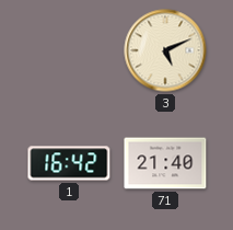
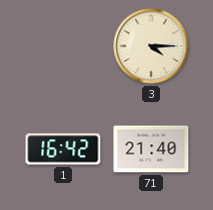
3: 5:11 -> 4:15
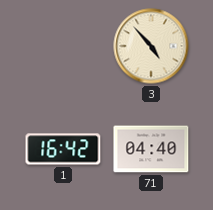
3: 4:15 -> 4:53
71: 21:40 -> 04:40
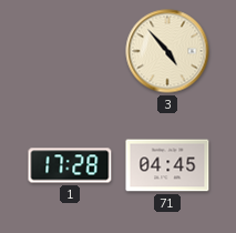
1: 16:42 -> 17:28
71: 04:40 -> 04:45
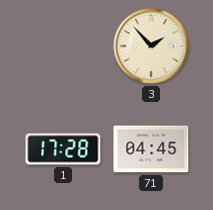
3: 4:53 -> 1:53
